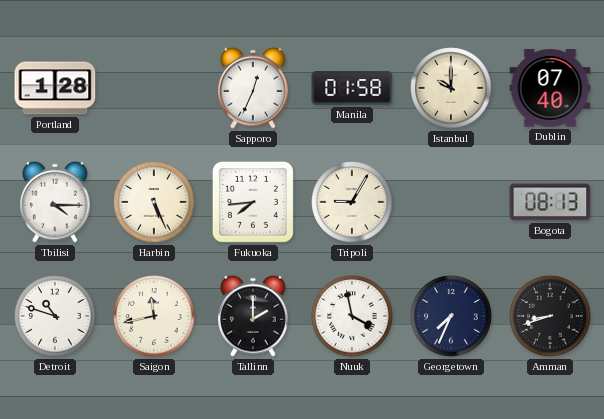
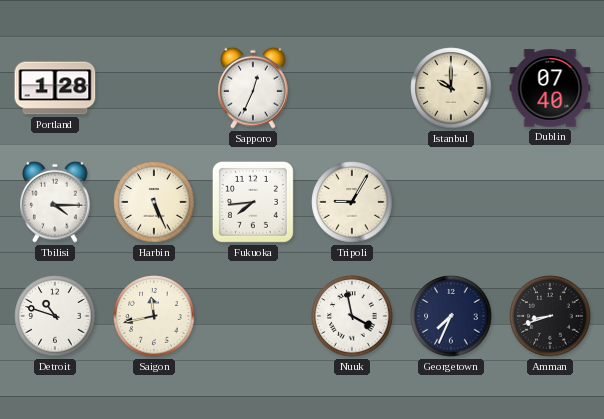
Manila: 01:58 -> none
Bogota: 08:13 -> none
Tallinn: 2:00 -> none
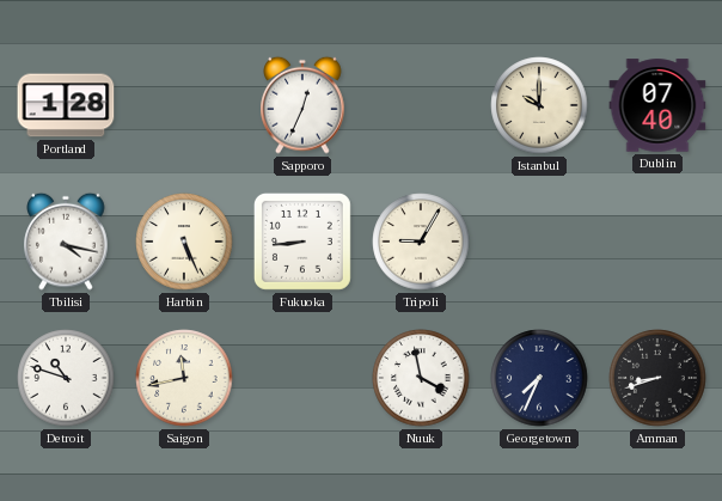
Tbilisi: 4:15 -> 4:17
Fukuoka: 7:44 -> 8:44
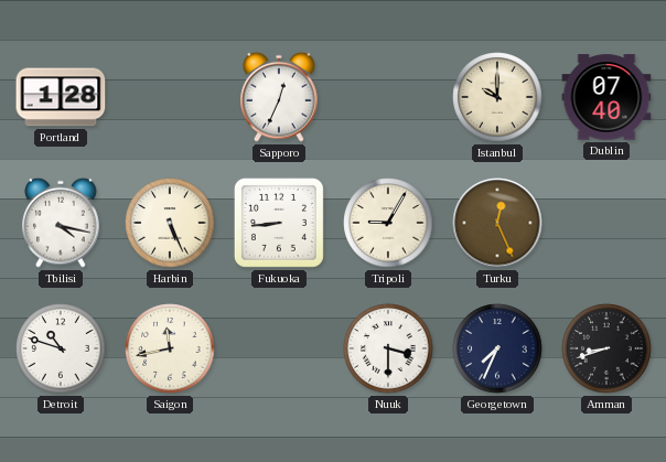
Turku: none -> 12:26
Nuuk: 3:58 -> 3:30
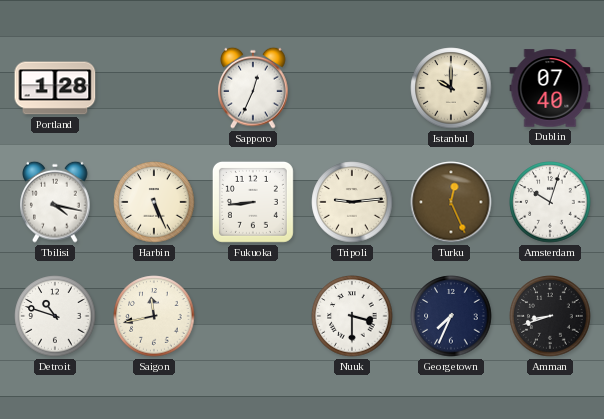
Tripoli: 9:05 -> 9:14
Amsterdam: none -> 10:03
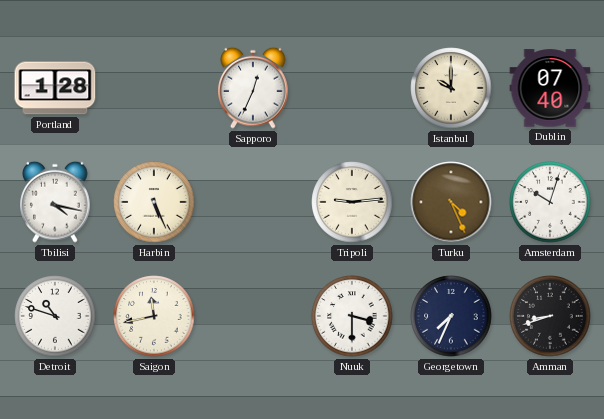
Fukuoka: 8:44 -> none
Turku: 12:26 -> 4:26
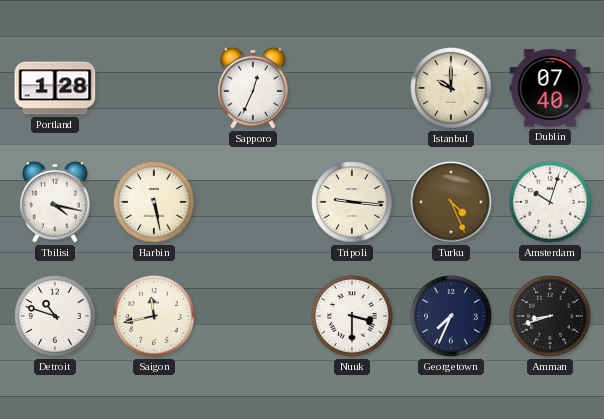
Harbin: 5:26 -> 5:28
Tripoli: 9:14 -> 9:16
